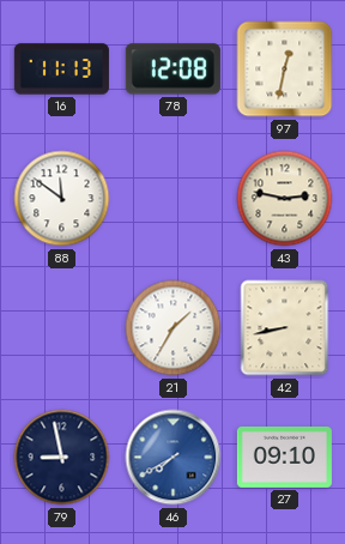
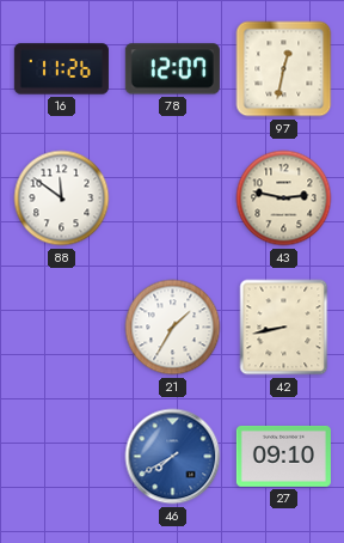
16: 11:13 -> 11:26
78: 12:08 -> 12:07
79: 8:58 -> none
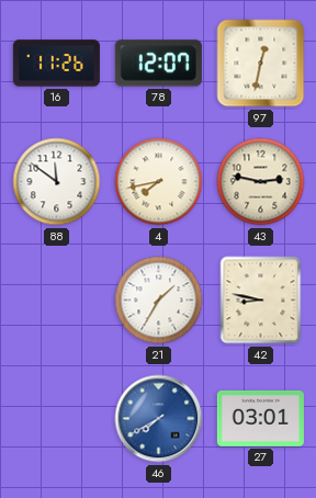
4: none -> 7:43
42: 8:43 -> 8:47
27: 09:10 -> 03:01
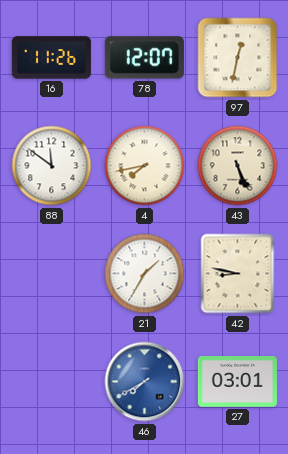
43: 2:47 -> 5:26
